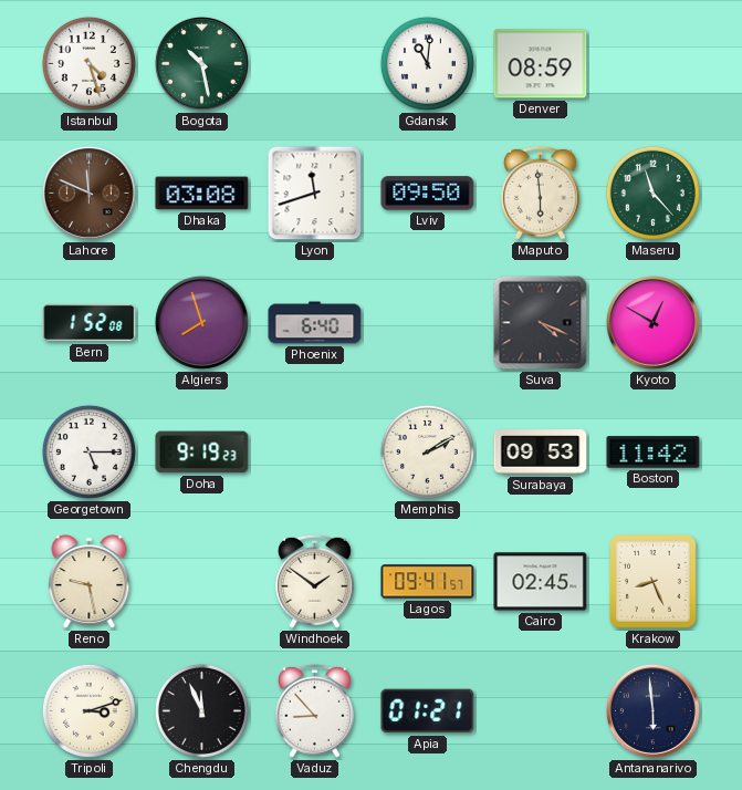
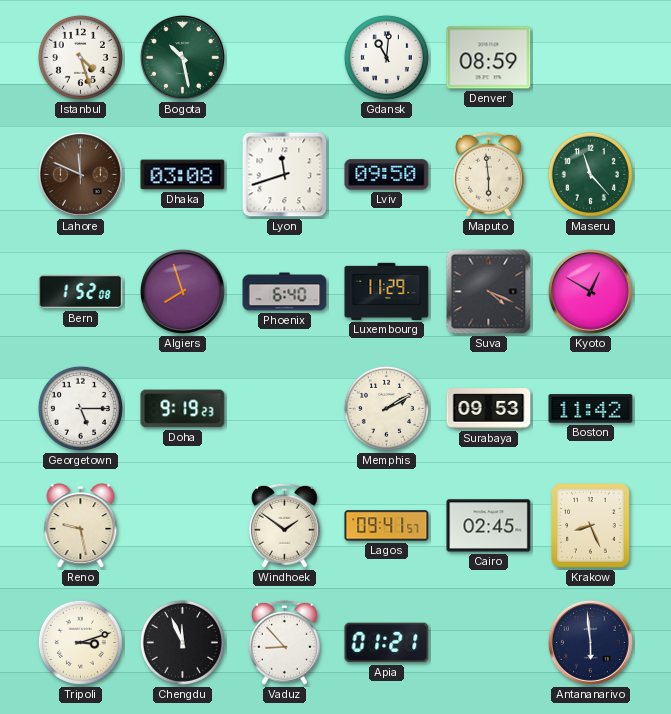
Luxembourg: none -> 11:29
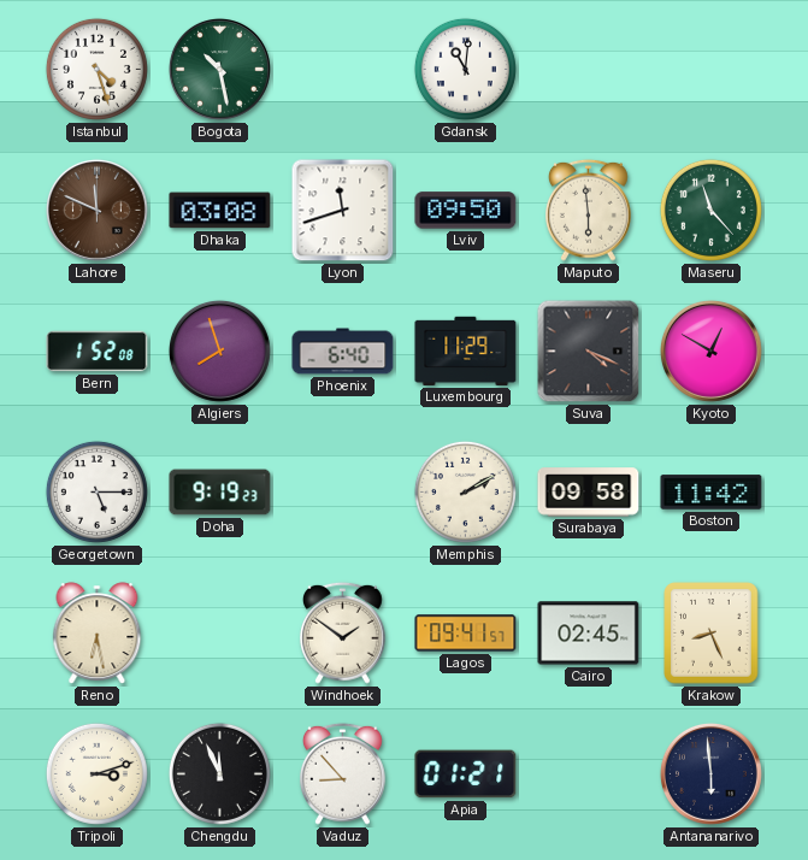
Denver: 08:59 -> none
Surabaya: 09:53 -> 09:58
Reno: 9:28 -> 6:28
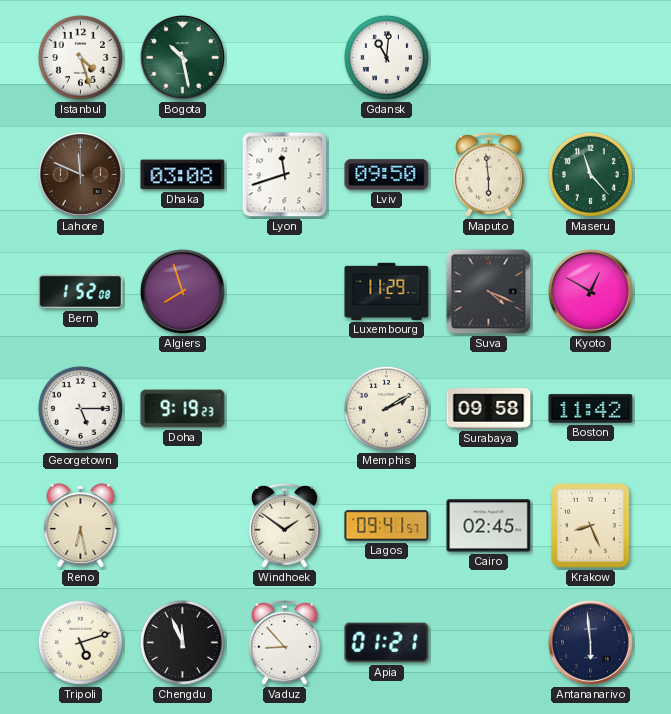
Phoenix: 6:40 -> none
Tripoli: 3:12 -> 5:12
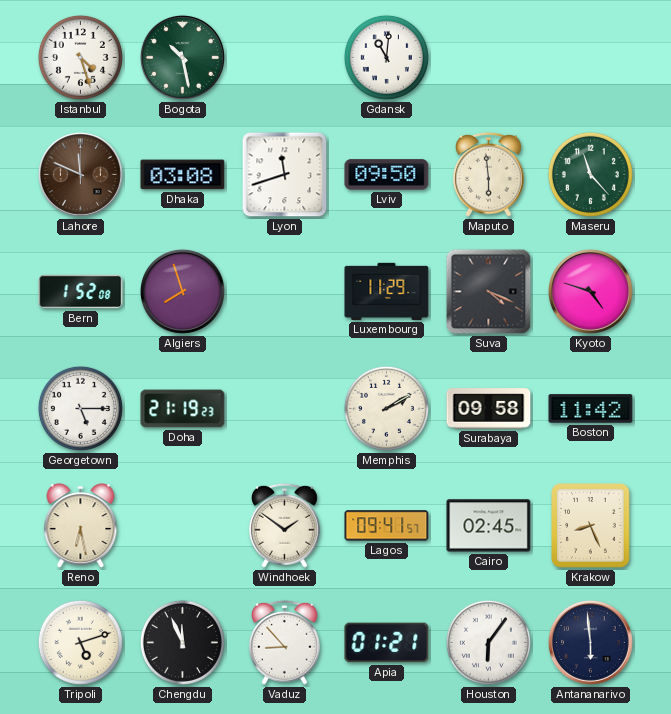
Kyoto: 12:50 -> 4:48
Doha: 9:19 -> 21:19
Houston: none -> 6:06
